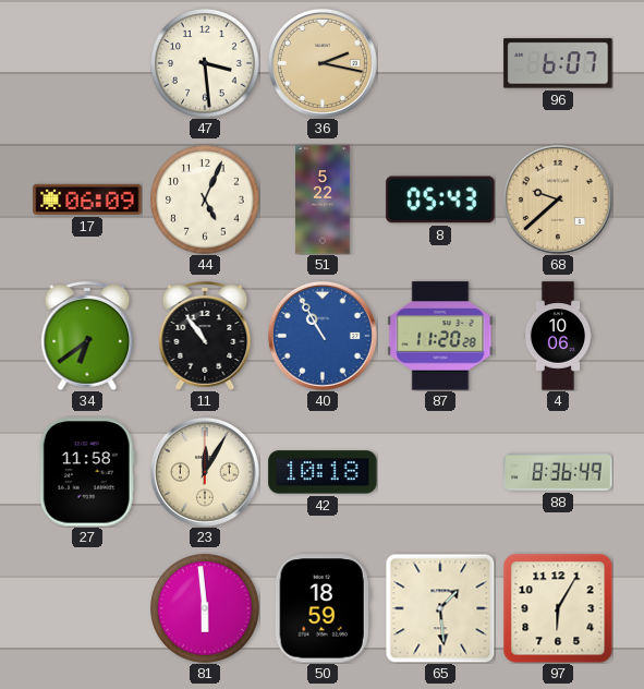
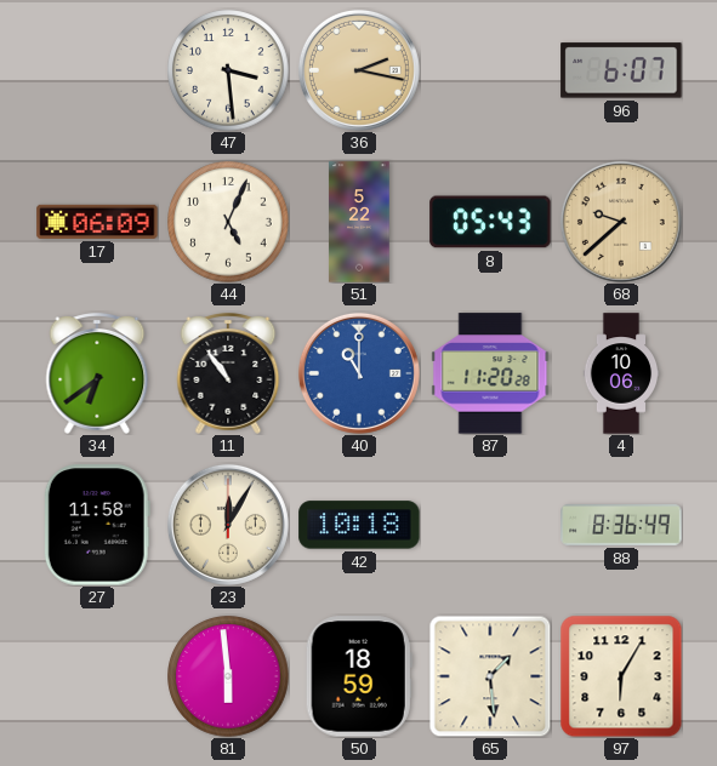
40: 10:55 -> 11:00
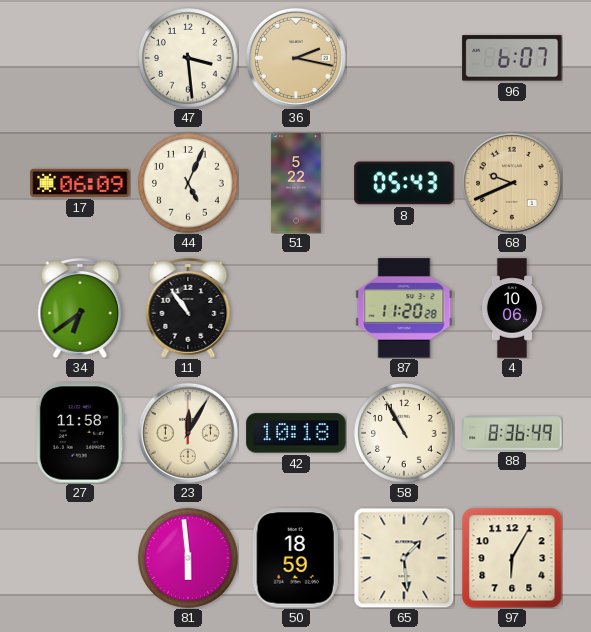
68: 9:38 -> 9:41
40: 11:00 -> none
58: none -> 10:55
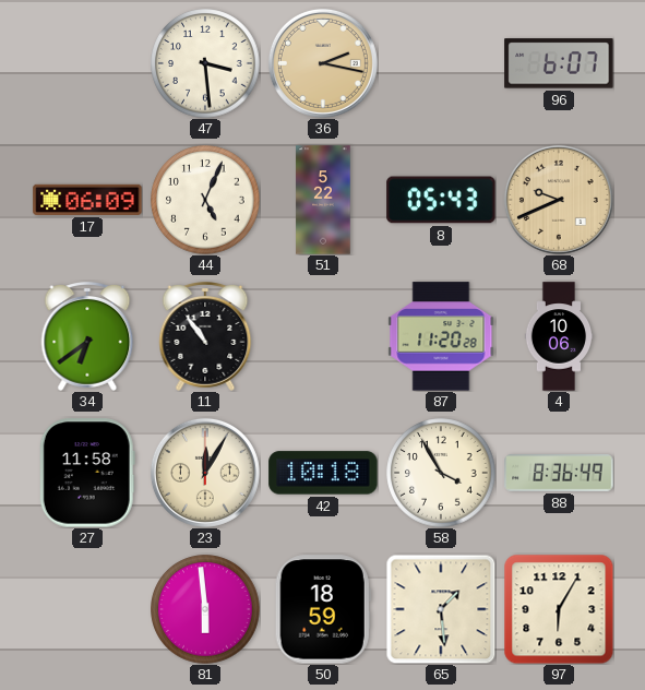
58: 10:55 -> 3:55
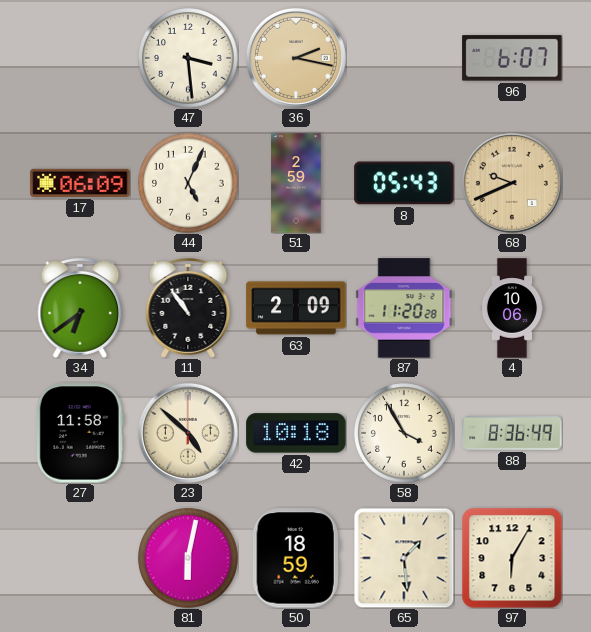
51: 5:22 -> 2:59
63: none -> 2:09
23: 12:05 -> 4:52
81: 5:59 -> 6:02
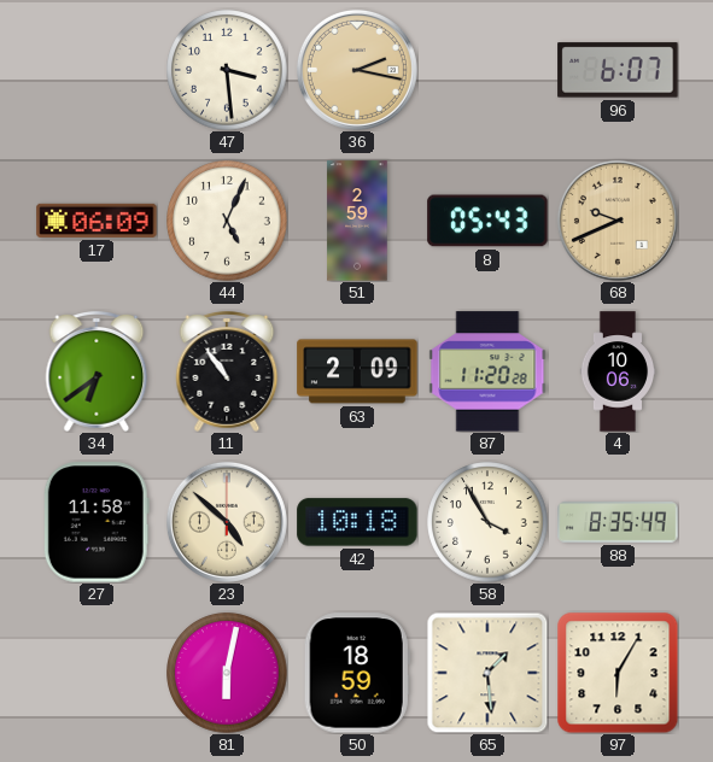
88: 8:36 -> 8:35
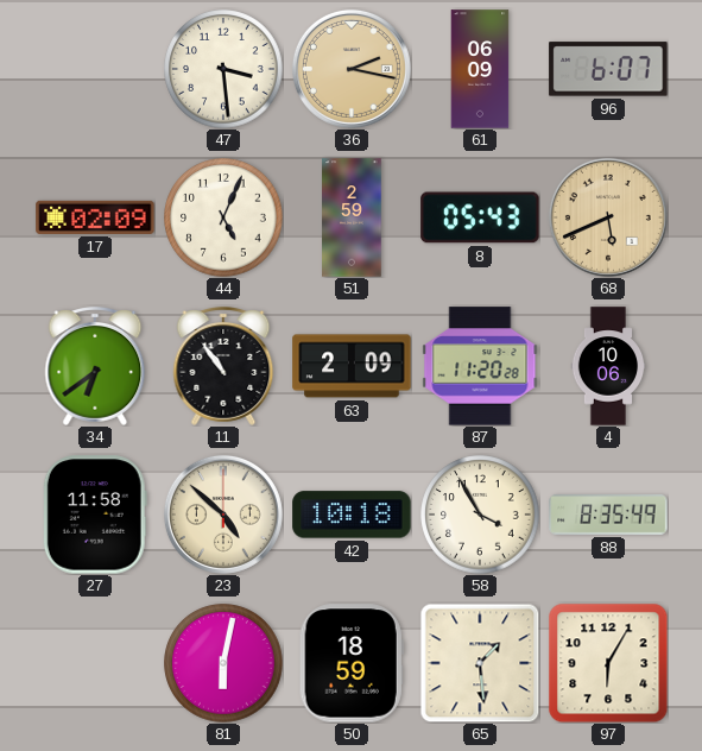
61: none -> 06:09
17: 06:09 -> 02:09
68: 9:41 -> 5:41
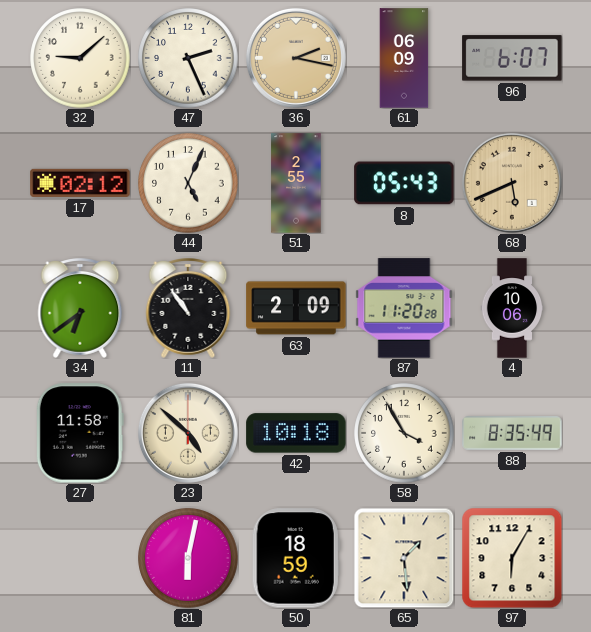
32: none -> 9:08
47: 3:29 -> 2:26
17: 02:09 -> 02:12
51: 2:59 -> 2:55
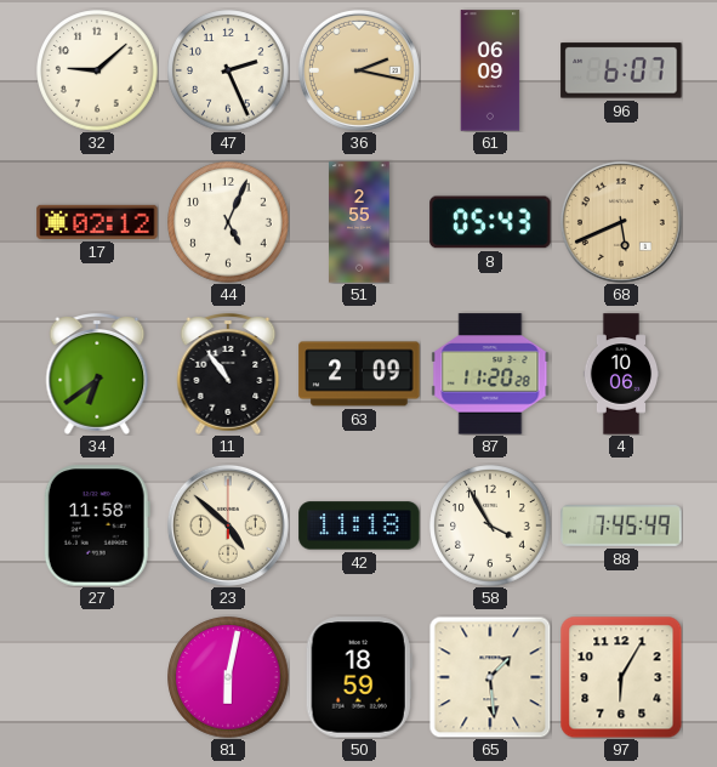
42: 10:18 -> 11:18
88: 8:35 -> 7:45
